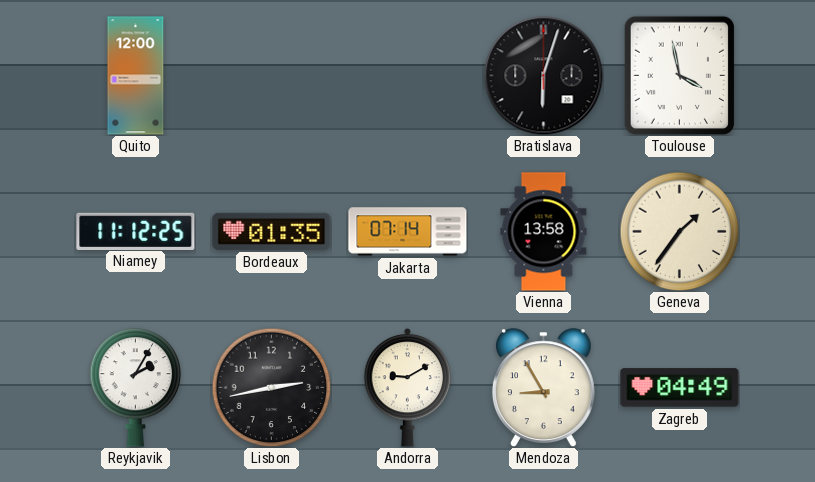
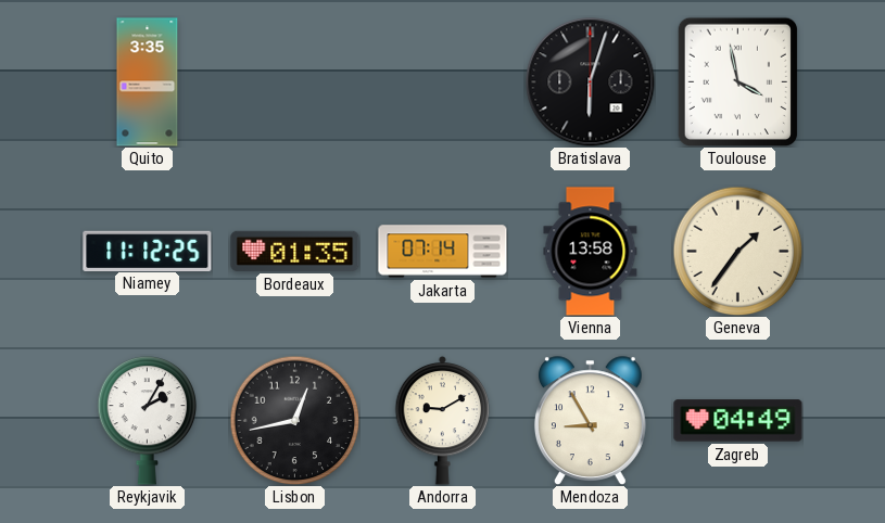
Quito: 12:00 -> 3:35
Lisbon: 2:43 -> 12:43
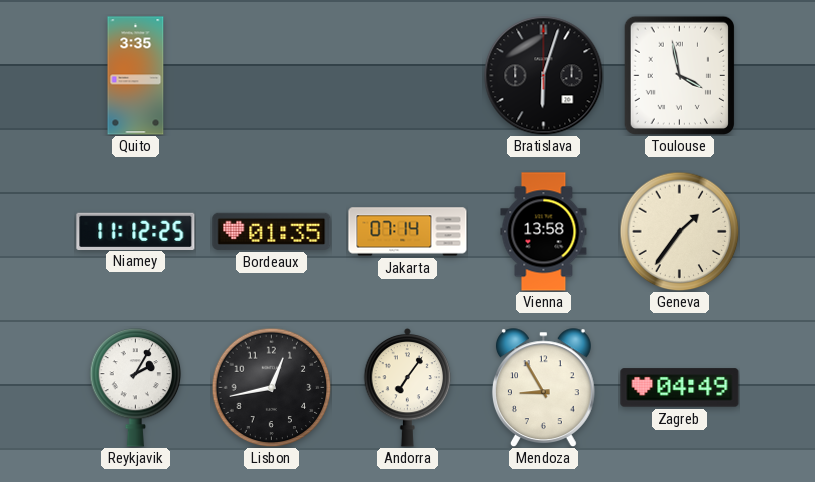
Andorra: 9:10 -> 7:06
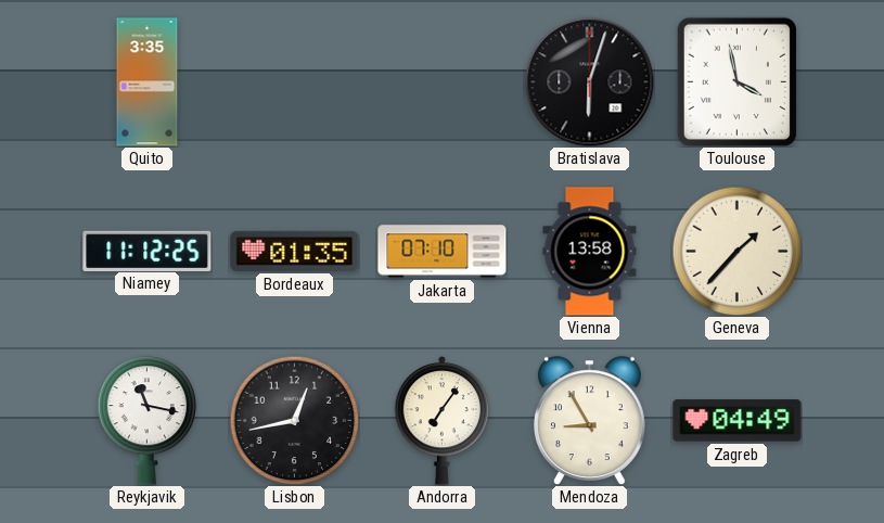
Jakarta: 07:14 -> 07:10
Geneva: 1:36 -> 1:37
Reykjavik: 2:05 -> 11:17
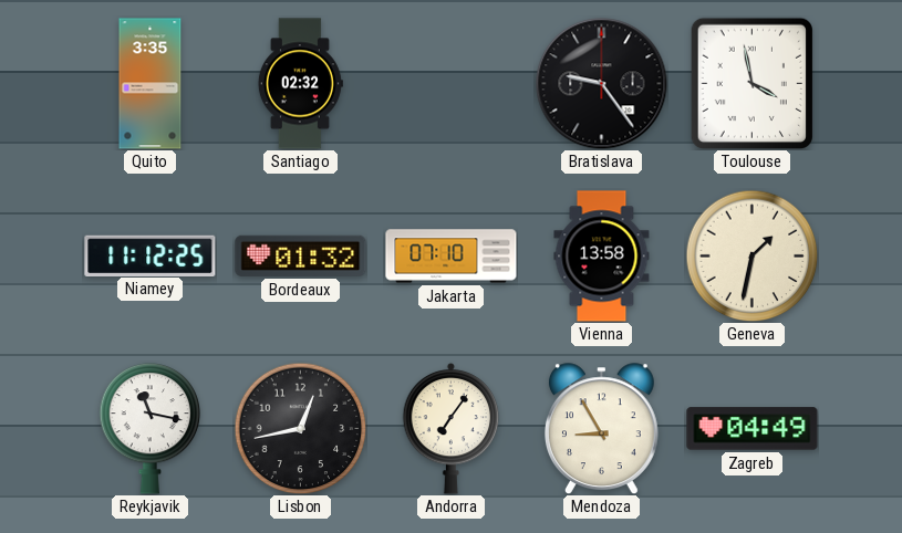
Santiago: none -> 02:32
Bratislava: 6:03 -> 9:24
Bordeaux: 01:35 -> 01:32
Geneva: 1:37 -> 1:32
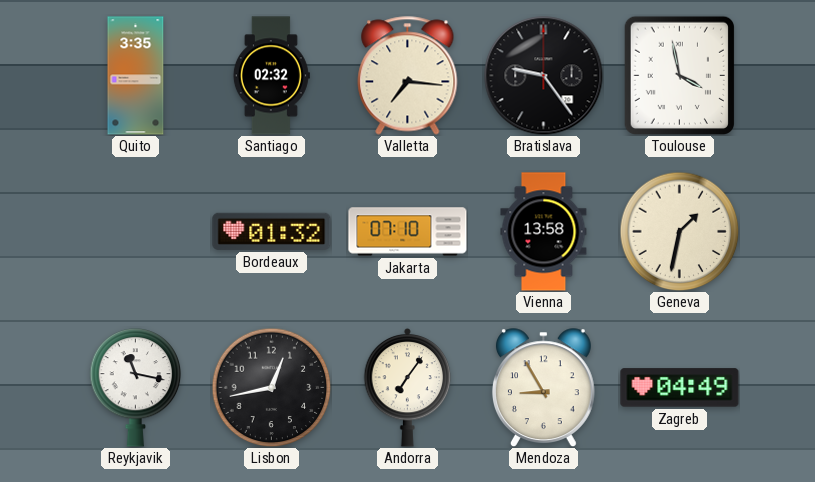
Valletta: none -> 7:16
Niamey: 11:12 -> none
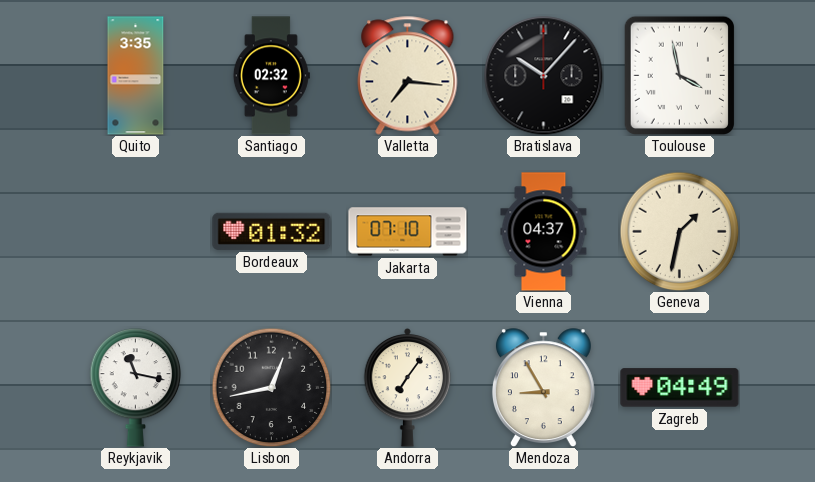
Bratislava: 9:24 -> 10:07
Vienna: 13:58 -> 04:37
